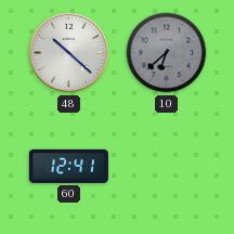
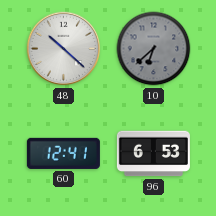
96: none -> 6:53
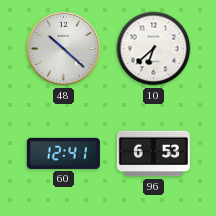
10 dial: grey -> white
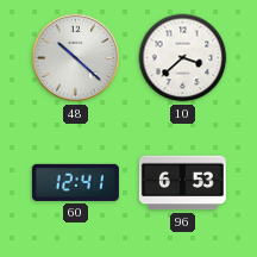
10: 6:38 -> 3:38
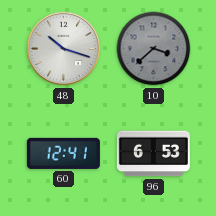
48: 10:22 -> 10:18
10 dial: white -> grey
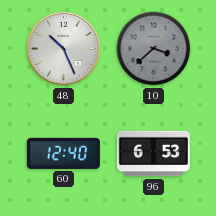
48: 10:18 -> 10:26
60: 12:41 -> 12:40
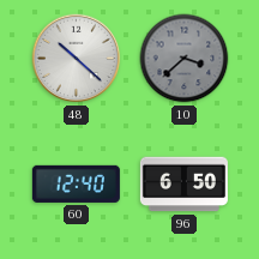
48: 10:26 -> 10:22
96: 6:53 -> 6:50
